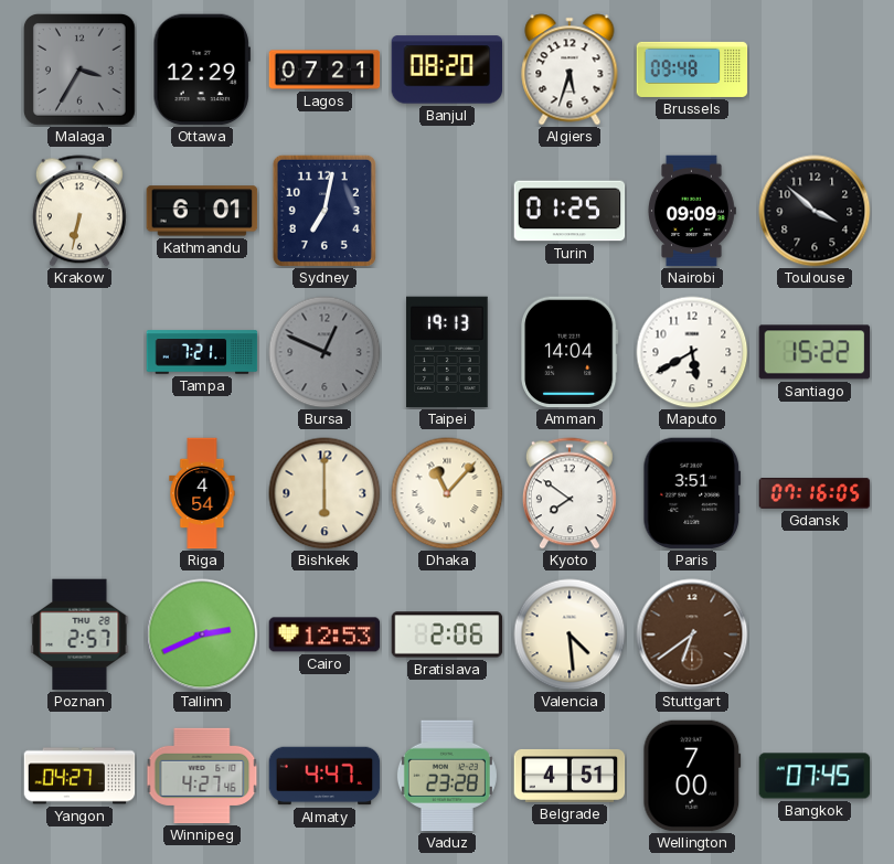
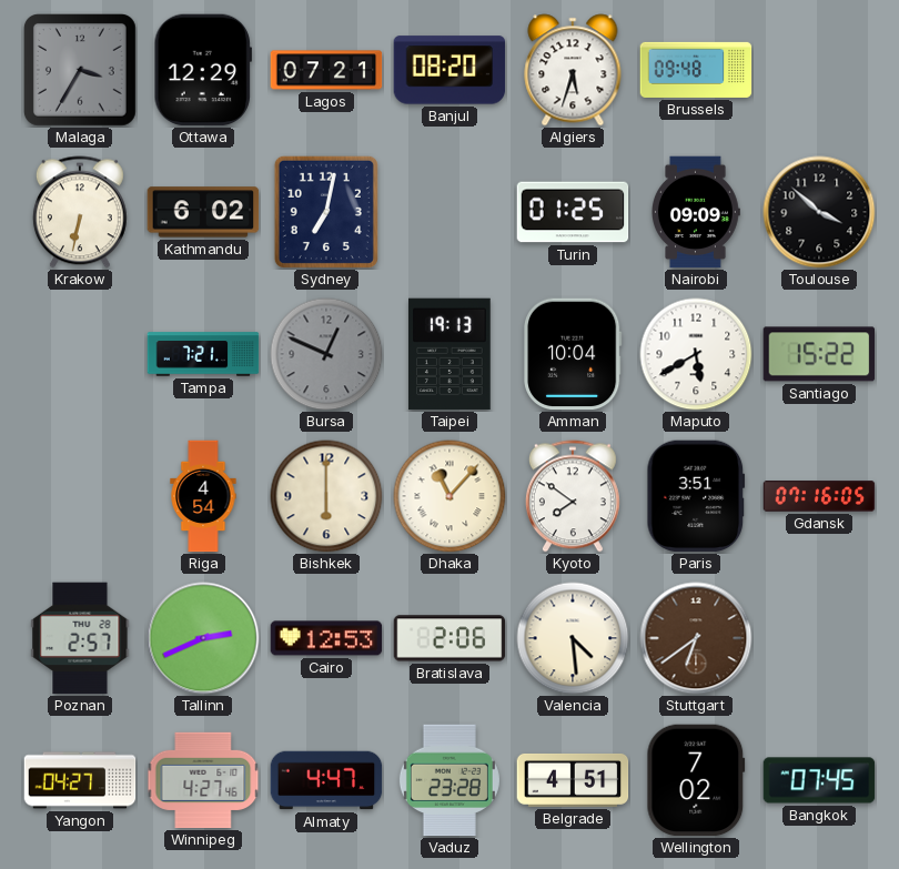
Kathmandu: 6:01 -> 6:02
Amman: 14:04 -> 10:04
Wellington: 7:00 -> 7:02
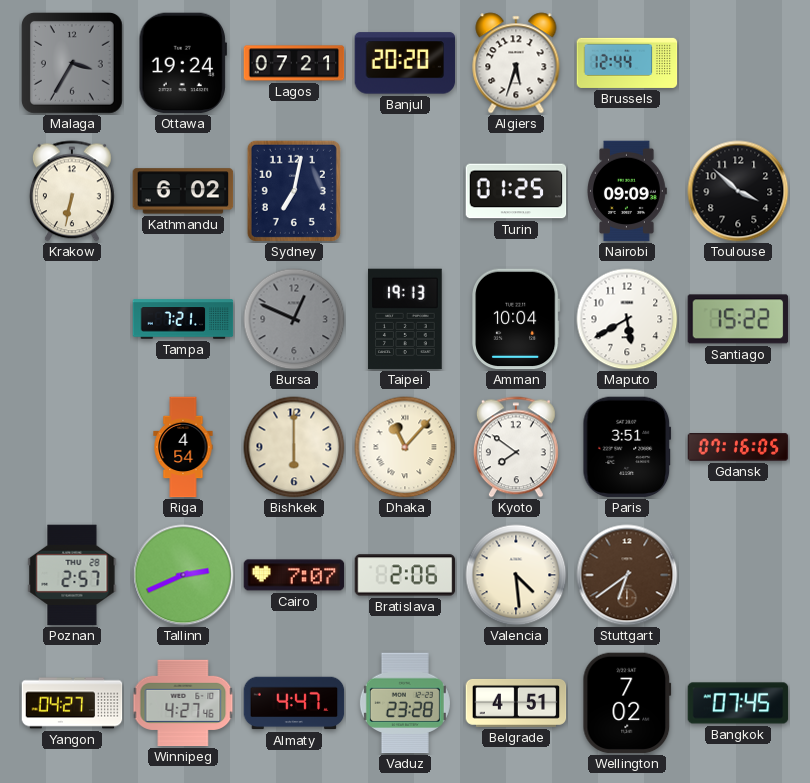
Ottawa: 12:29 -> 19:24
Banjul: 08:20 -> 20:20
Brussels: 09:48 -> 12:44
Cairo: 12:53 -> 7:07
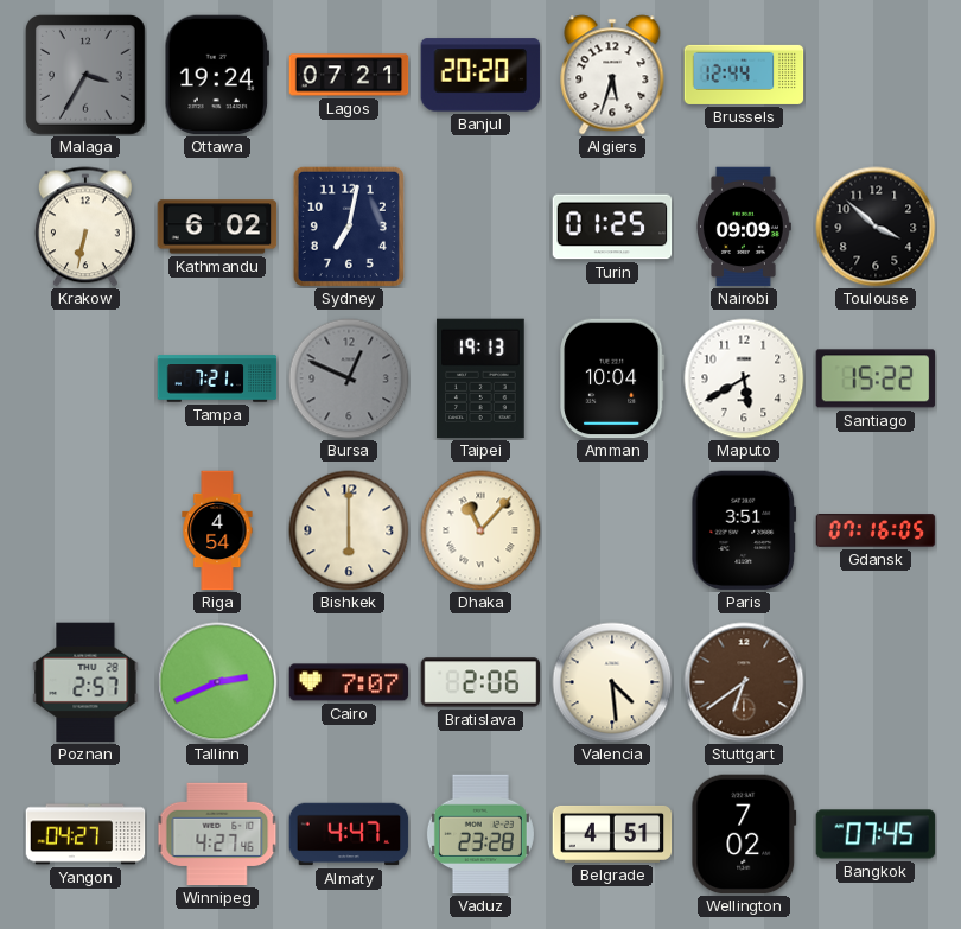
Kyoto: 7:51 -> none
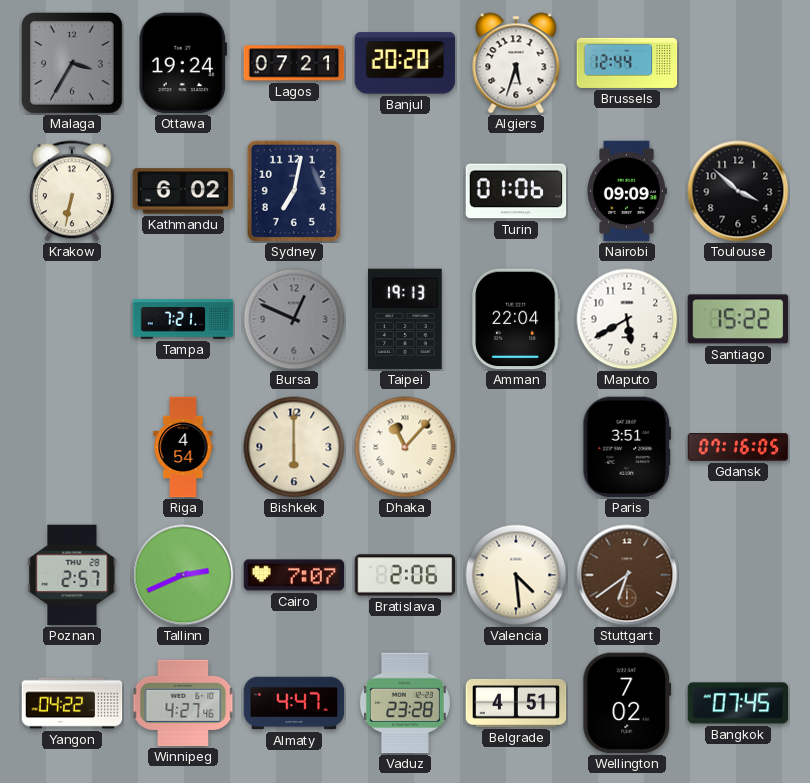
Turin: 01:25 -> 01:06
Amman: 10:04 -> 22:04
Yangon: 04:27 -> 04:22
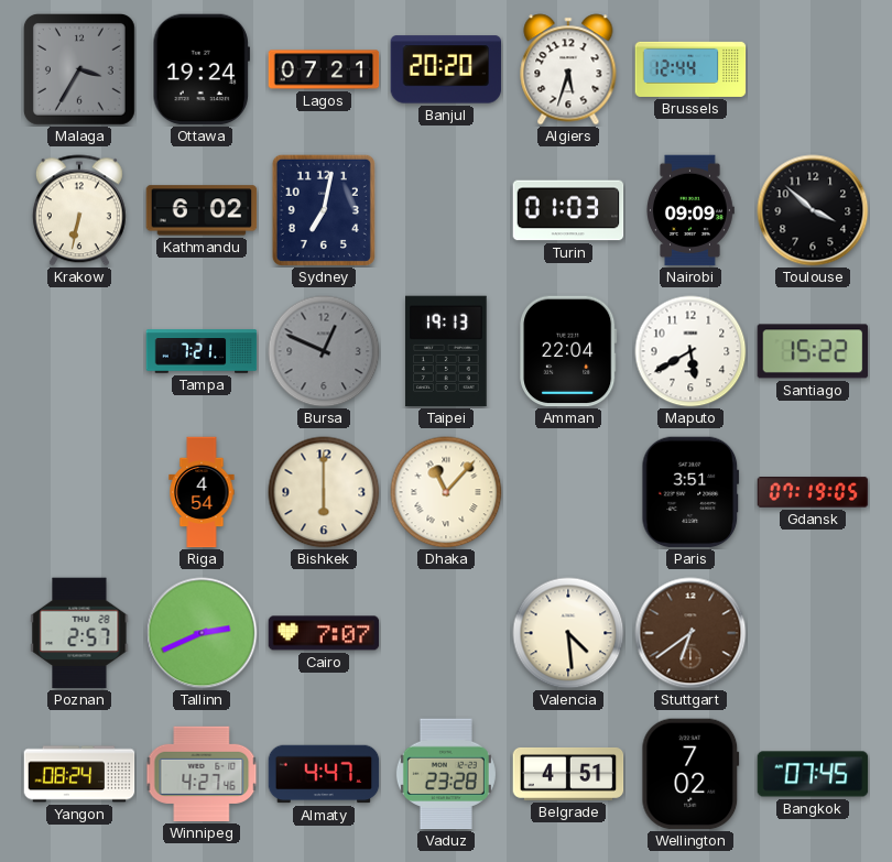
Turin: 01:06 -> 01:03
Gdansk: 07:16 -> 07:19
Bratislava: 2:06 -> none
Yangon: 04:22 -> 08:24
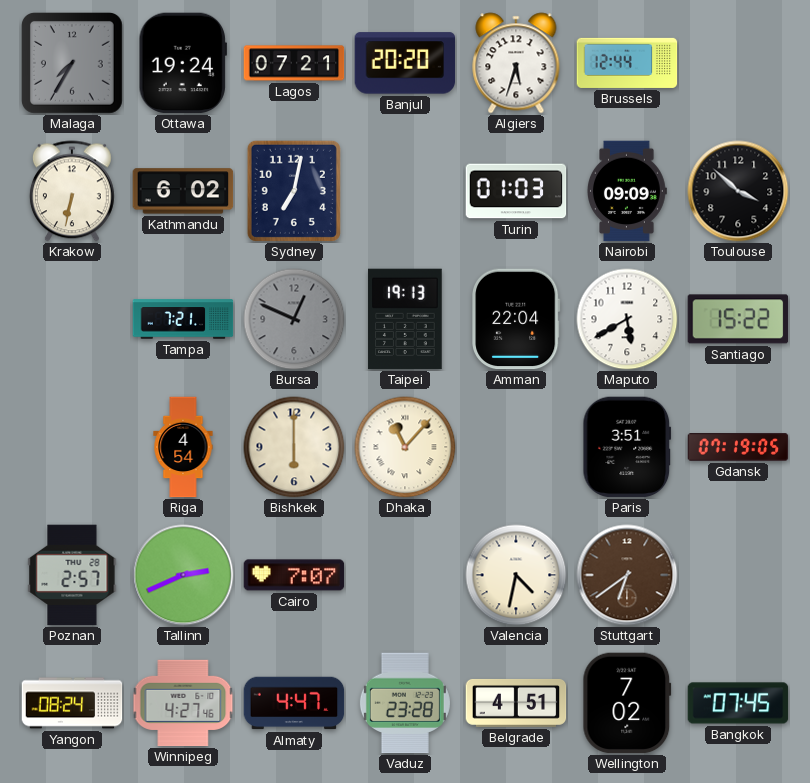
Malaga: 3:35 -> 7:35
Valencia: 4:29 -> 4:32
